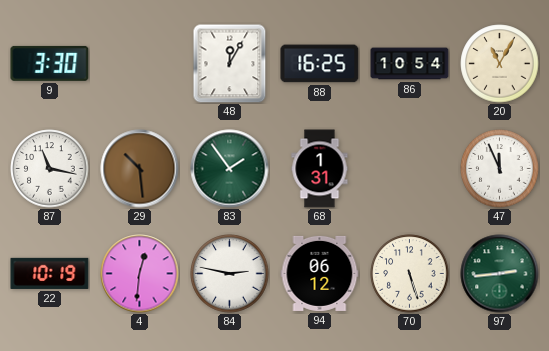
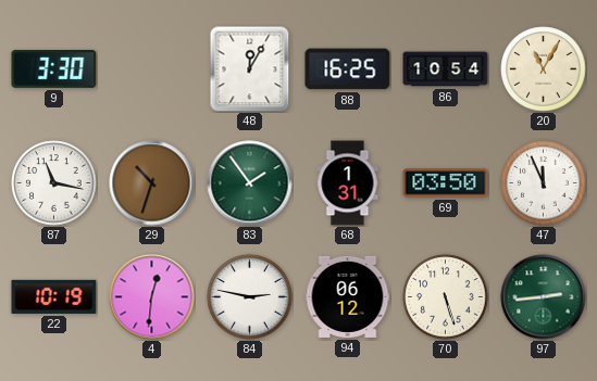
29: 10:29 -> 10:33
69: none -> 03:50
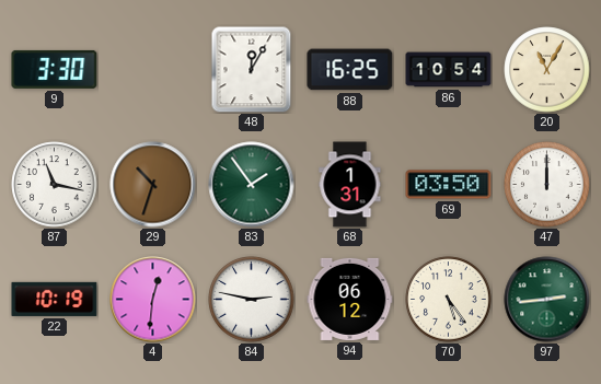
47: 11:56 -> 12:00
70: 5:27 -> 5:24
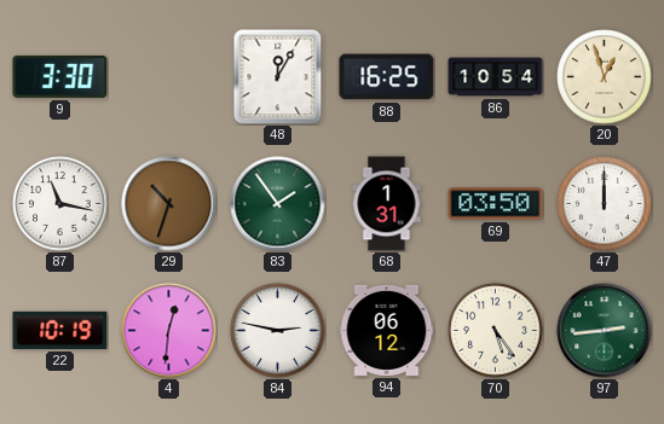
20: 11:05 -> 12:57
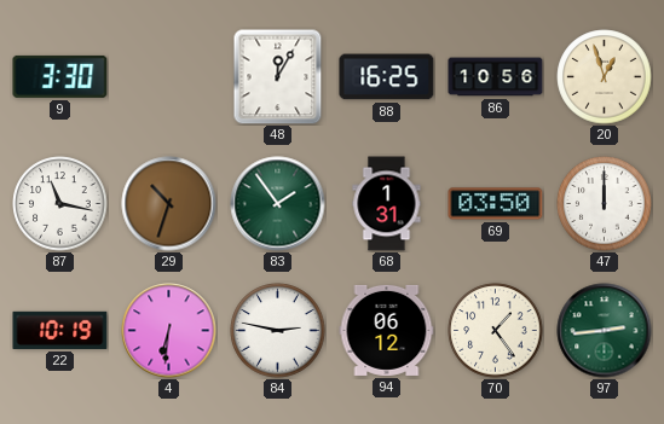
86: 10:54 -> 10:56
4: 12:31 -> 6:31
70: 5:24 -> 1:24
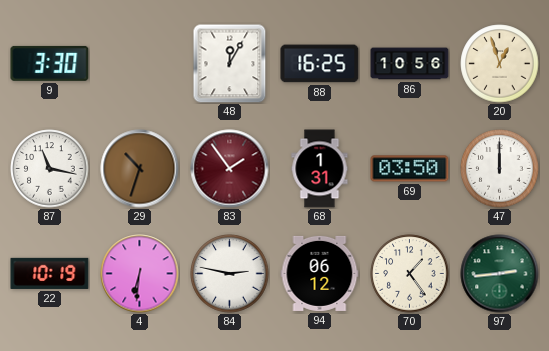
83 dial: green -> burgundy
